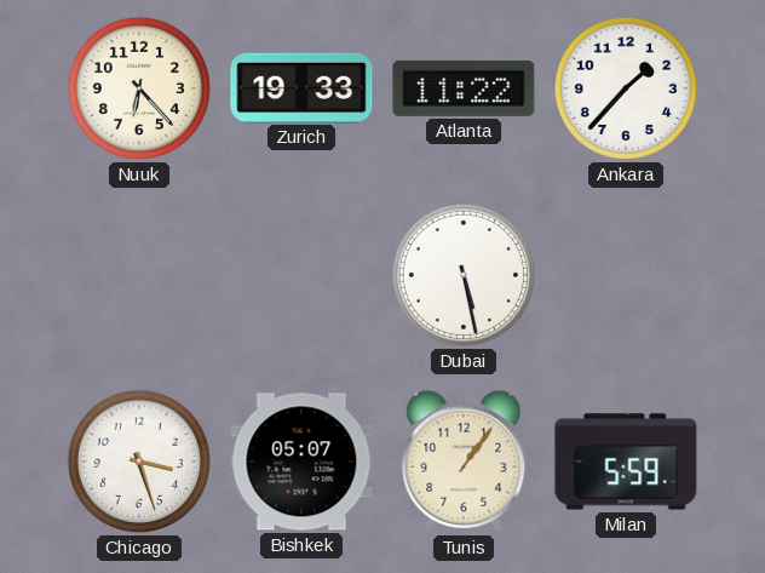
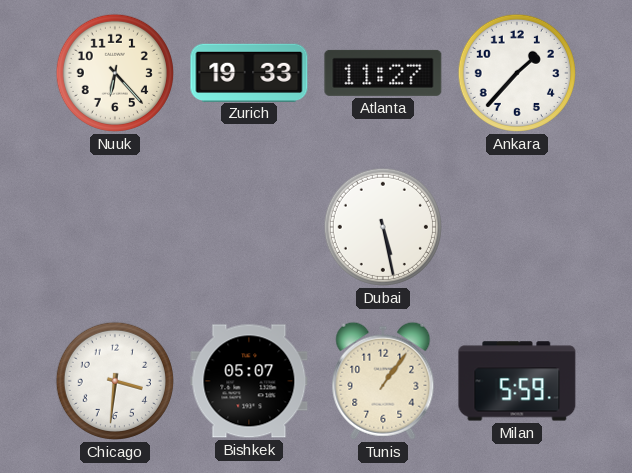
Atlanta: 11:22 -> 11:27
Chicago: 3:27 -> 3:31
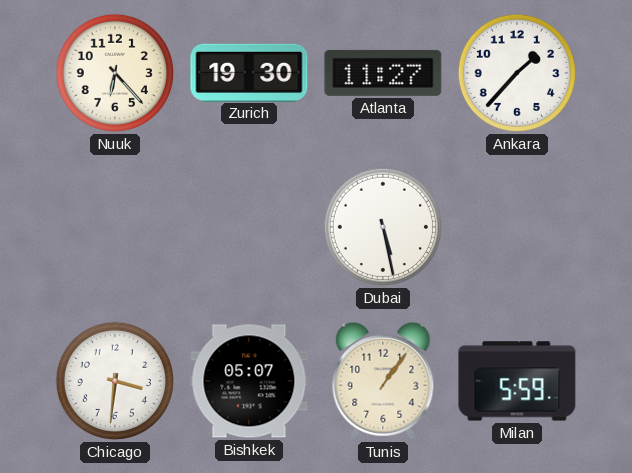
Zurich: 19:33 -> 19:30
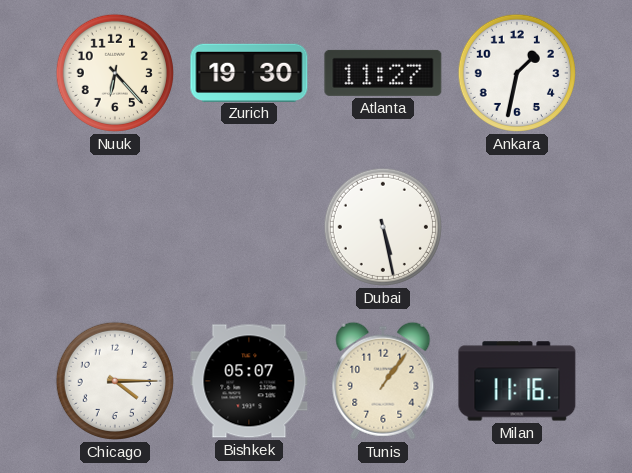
Ankara: 1:37 -> 1:32
Chicago: 3:31 -> 4:15
Milan: 5:59 -> 11:16
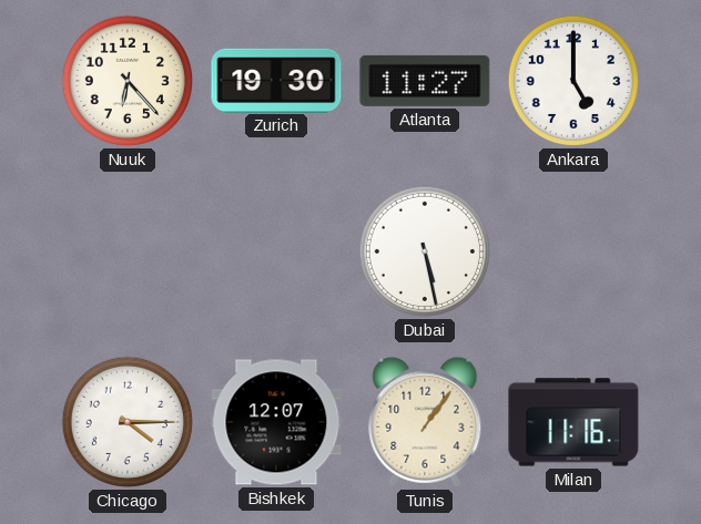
Ankara: 1:32 -> 5:00
Bishkek: 05:07 -> 12:07
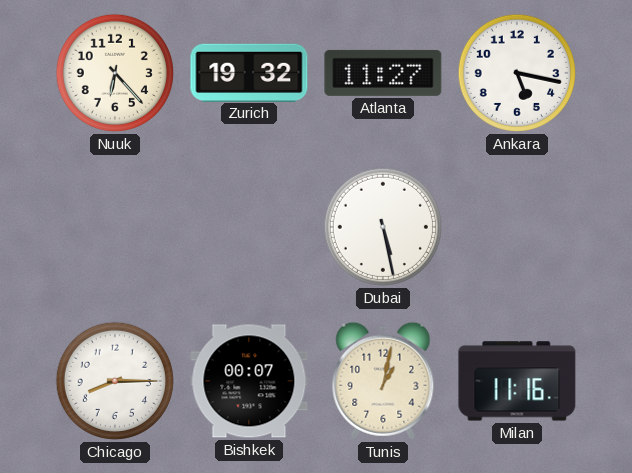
Zurich: 19:30 -> 19:32
Ankara: 5:00 -> 5:17
Chicago: 4:15 -> 8:15
Bishkek: 12:07 -> 00:07
Tunis: 1:06 -> 1:02
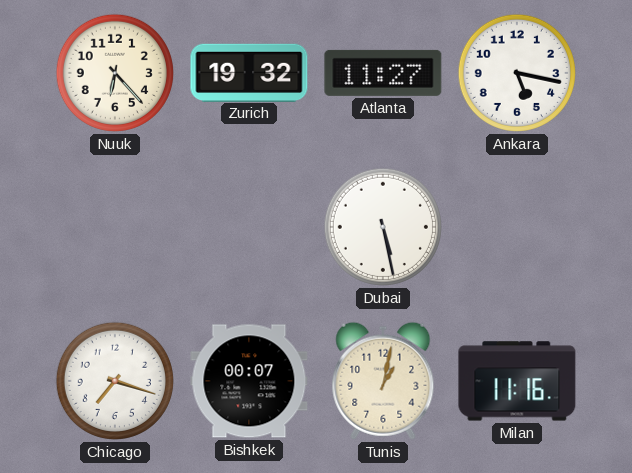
Chicago: 8:15 -> 7:18
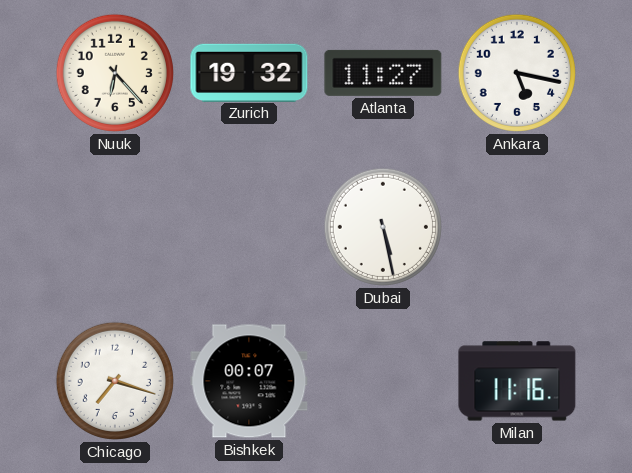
Tunis: 1:02 -> none
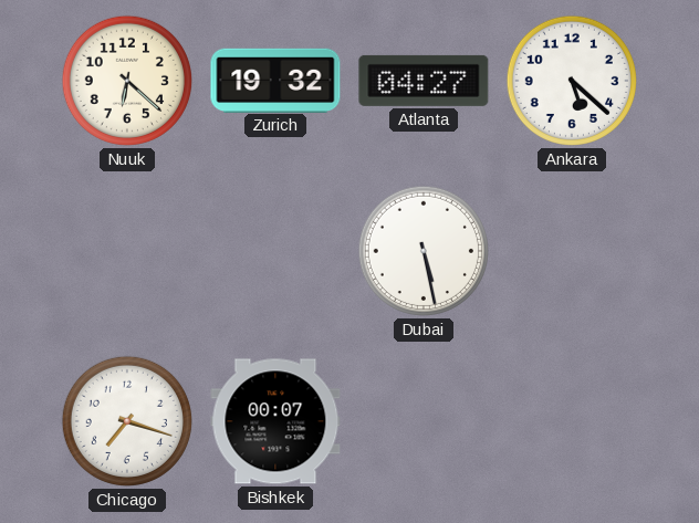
Nuuk: 6:23 -> 6:22
Atlanta: 11:27 -> 04:27
Ankara: 5:17 -> 5:22
Milan: 11:16 -> none
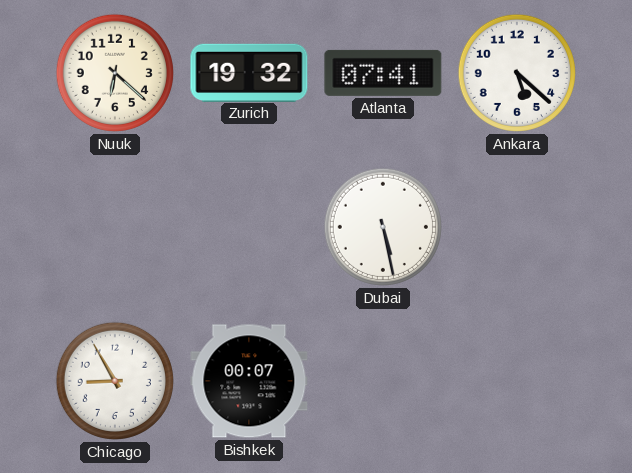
Atlanta: 04:27 -> 07:41
Chicago: 7:18 -> 8:55
